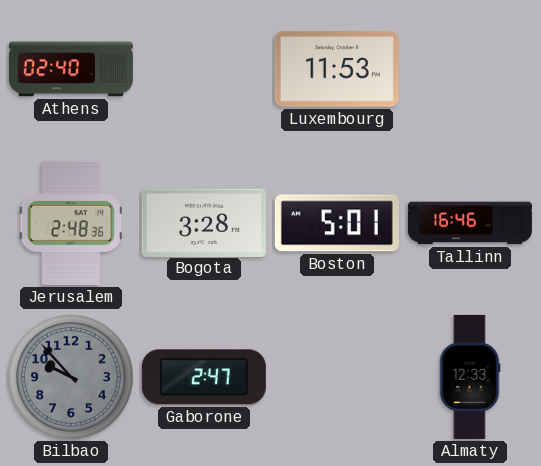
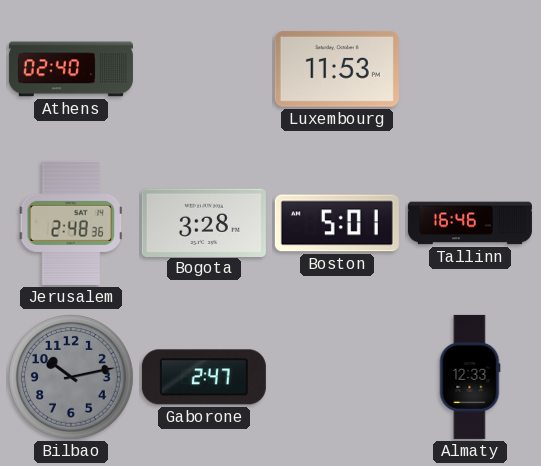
Bilbao: 9:53 -> 10:13
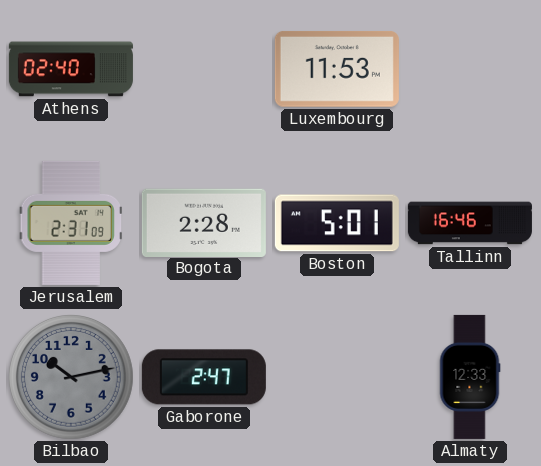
Jerusalem: 2:48 -> 2:31
Bogota: 3:28 -> 2:28
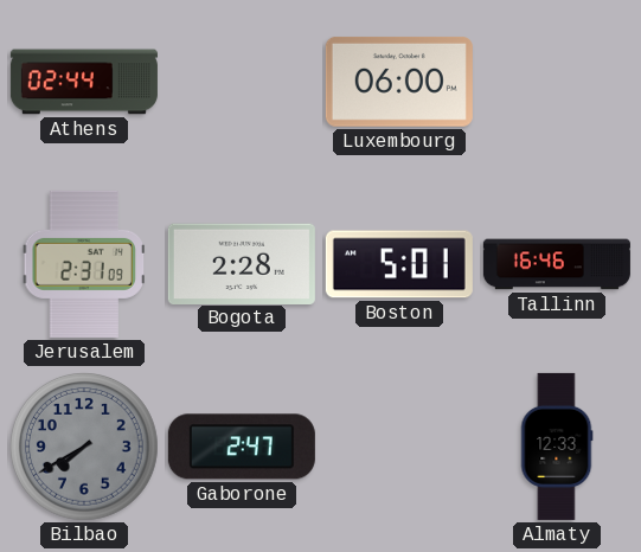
Athens: 02:40 -> 02:44
Luxembourg: 11:53 -> 06:00
Bilbao: 10:13 -> 7:40
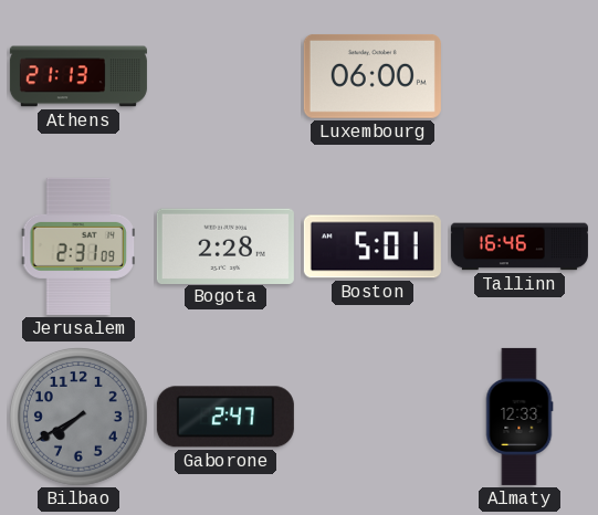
Athens: 02:44 -> 21:13
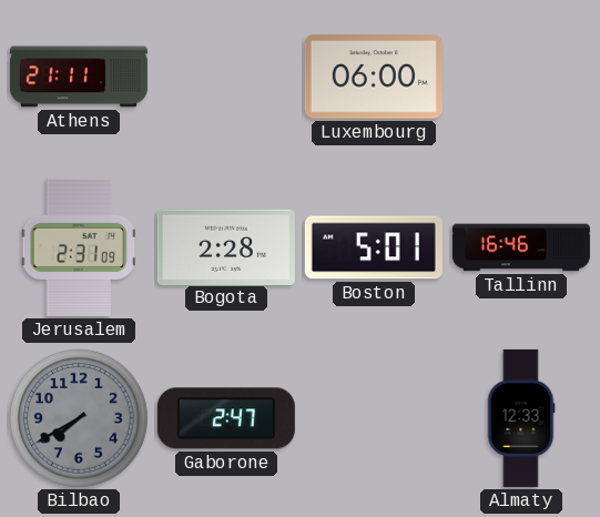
Athens: 21:13 -> 21:11
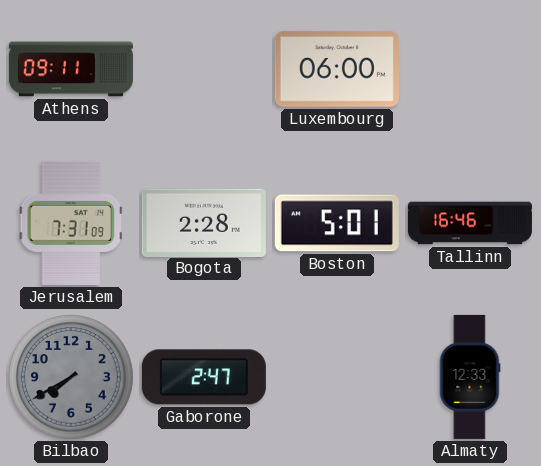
Athens: 21:11 -> 09:11
Jerusalem: 2:31 -> 7:31
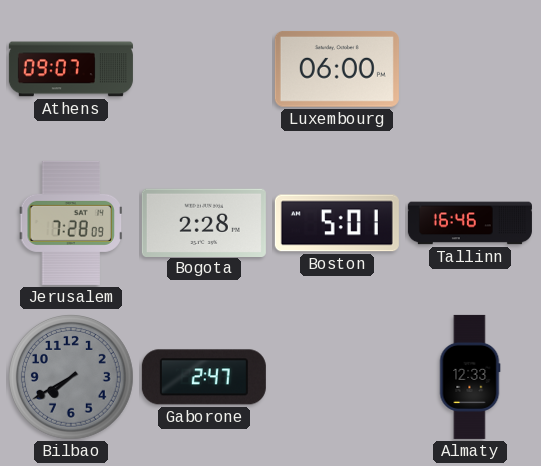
Athens: 09:11 -> 09:07
Jerusalem: 7:31 -> 7:28
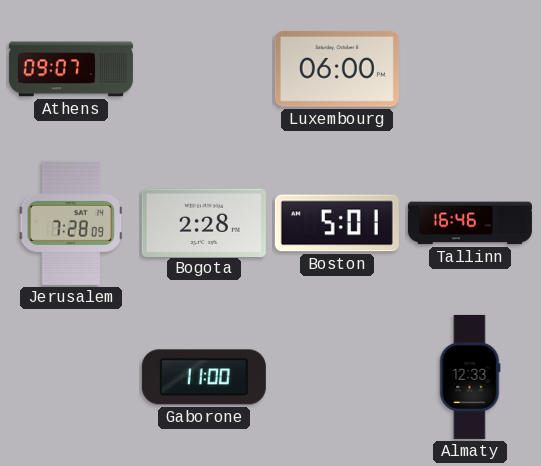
Bilbao: 7:40 -> none
Gaborone: 2:47 -> 11:00
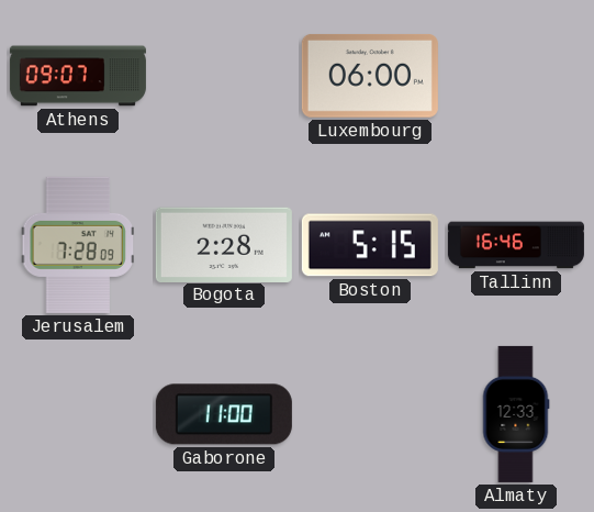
Boston: 5:01 -> 5:15
